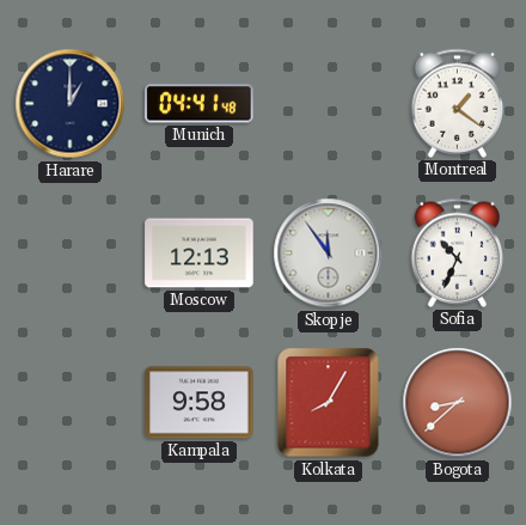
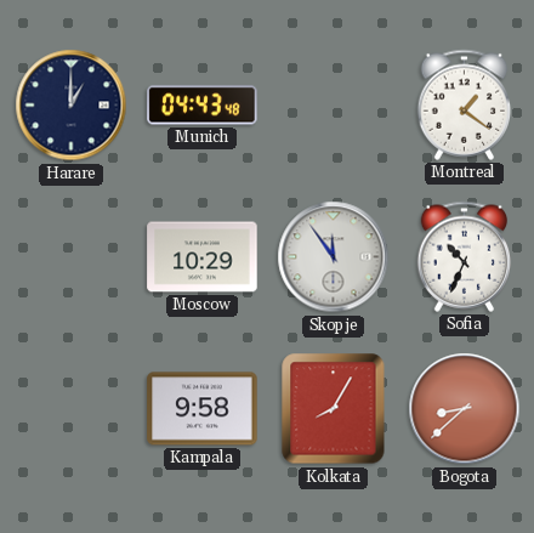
Munich: 04:41 -> 04:43
Moscow: 12:13 -> 10:29
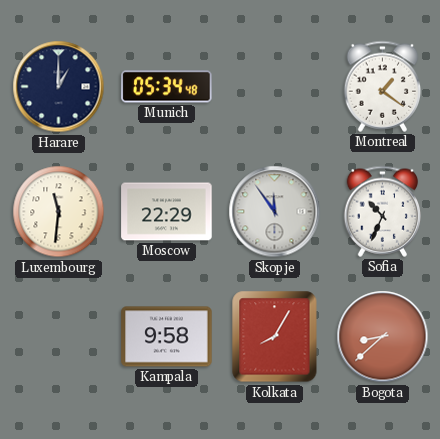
Munich: 04:43 -> 05:34
Luxembourg: none -> 11:31
Moscow: 10:29 -> 22:29
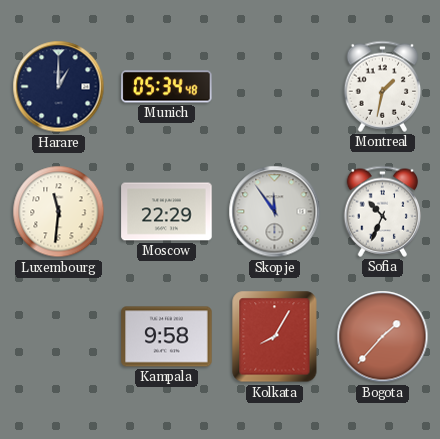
Montreal: 1:21 -> 1:32
Bogota: 8:38 -> 1:37
